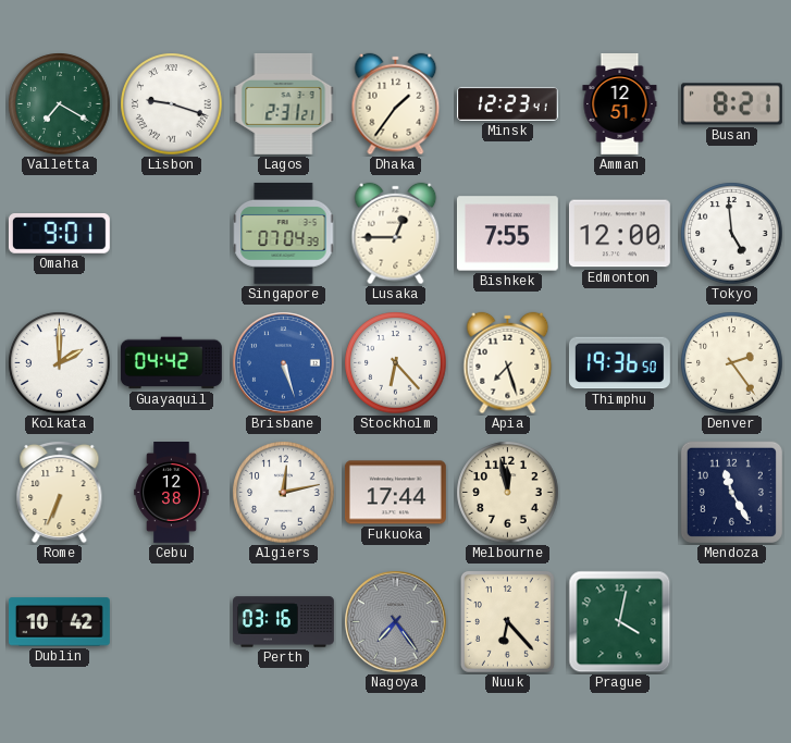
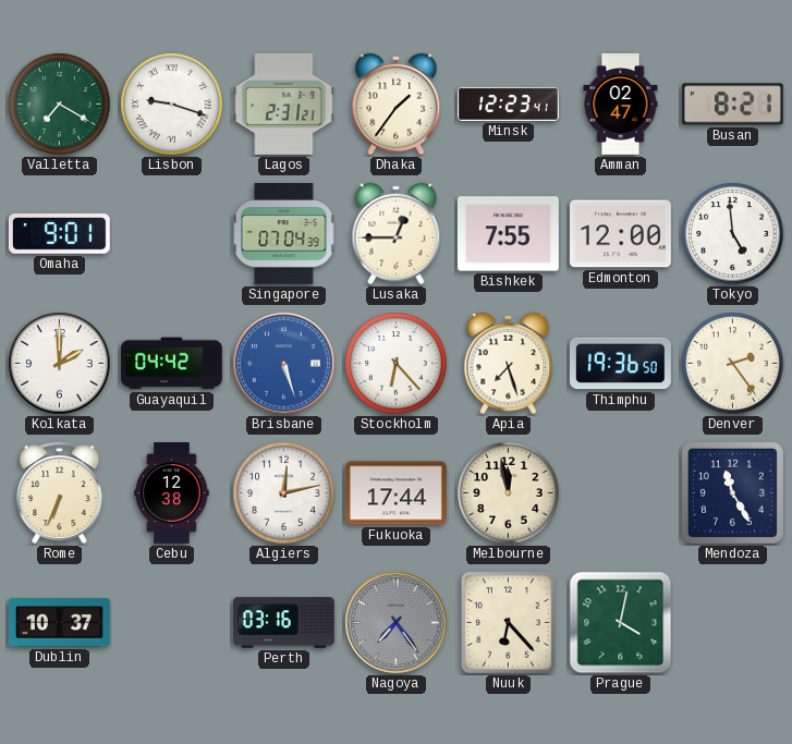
Amman: 12:51 -> 02:47
Dublin: 10:42 -> 10:37
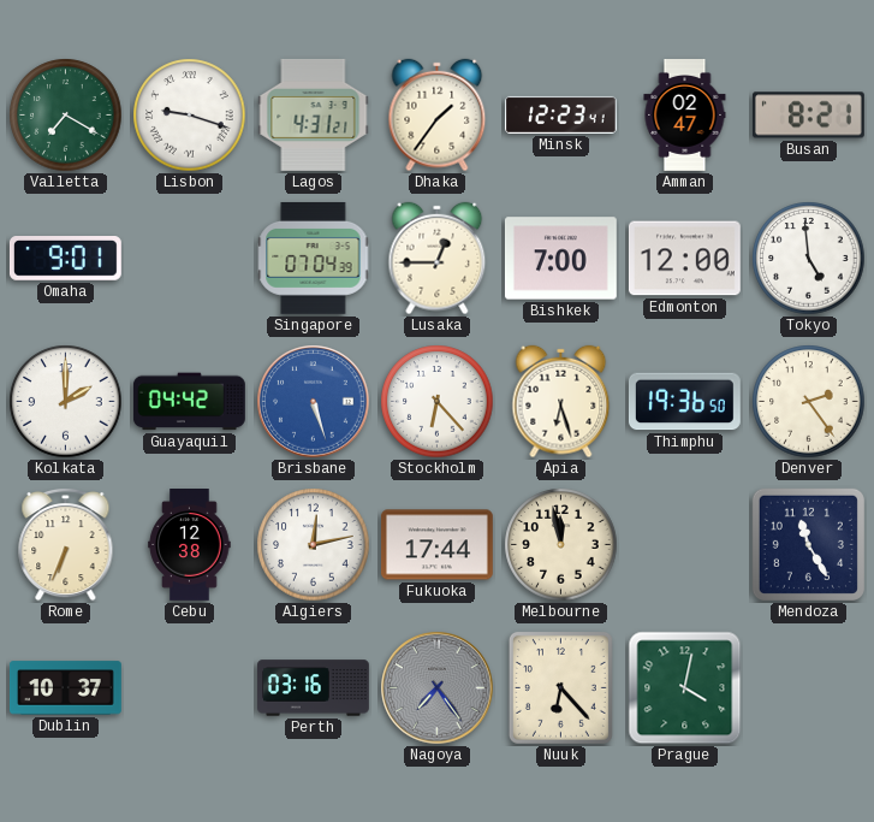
Lagos: 2:31 -> 4:31
Bishkek: 7:55 -> 7:00
Apia: 7:27 -> 6:27
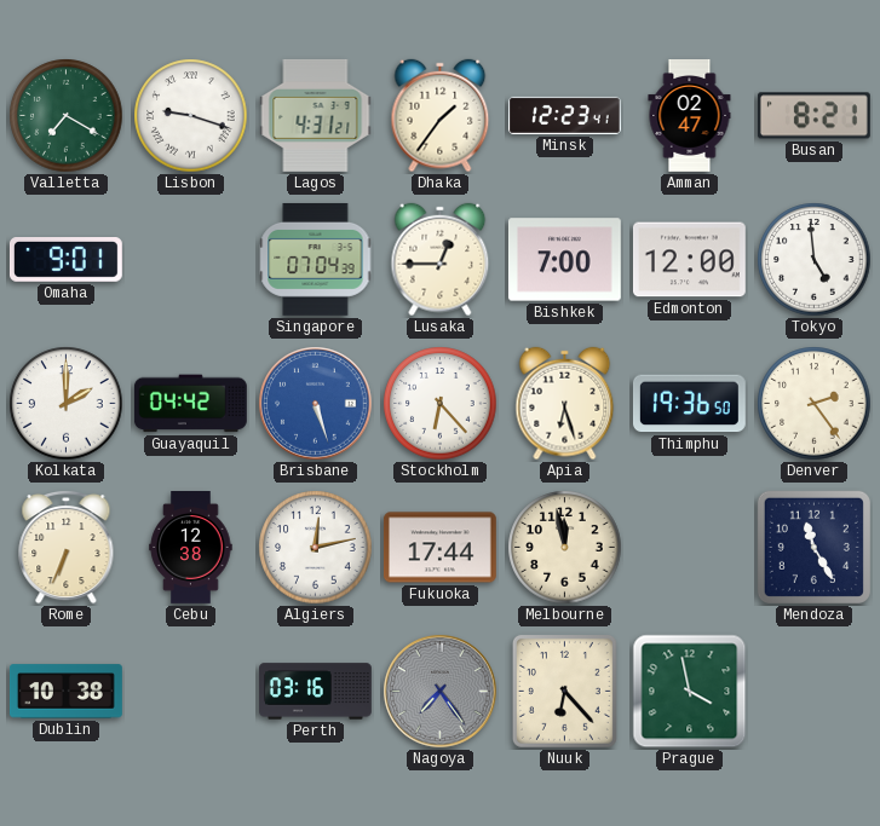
Dublin: 10:37 -> 10:38
Prague: 4:02 -> 3:58
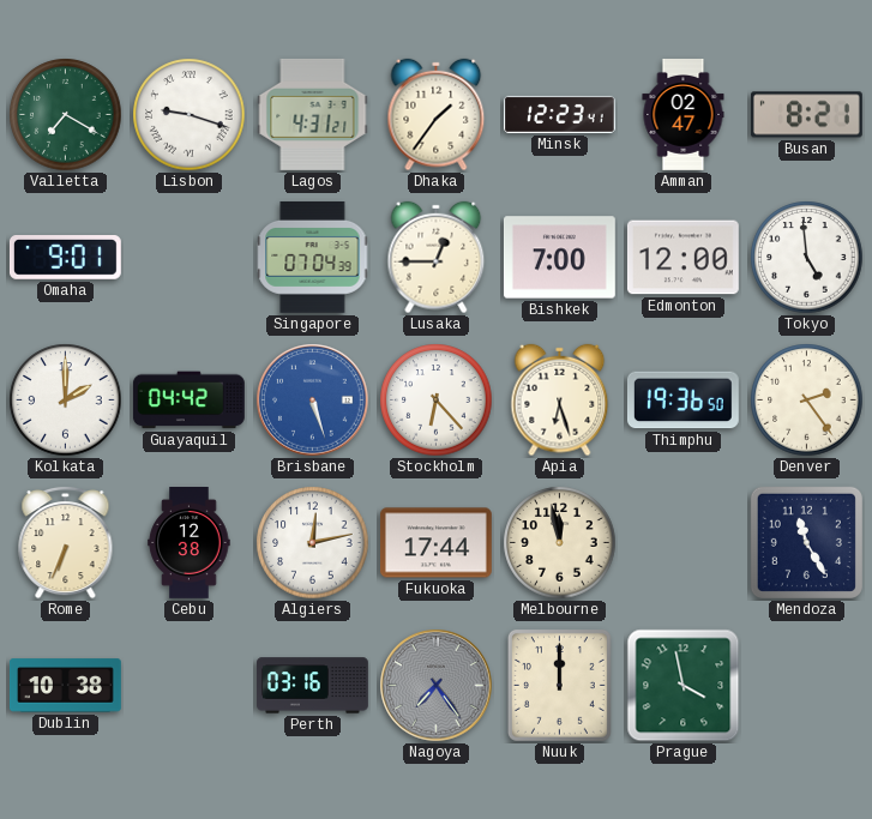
Nuuk: 6:23 -> 12:00
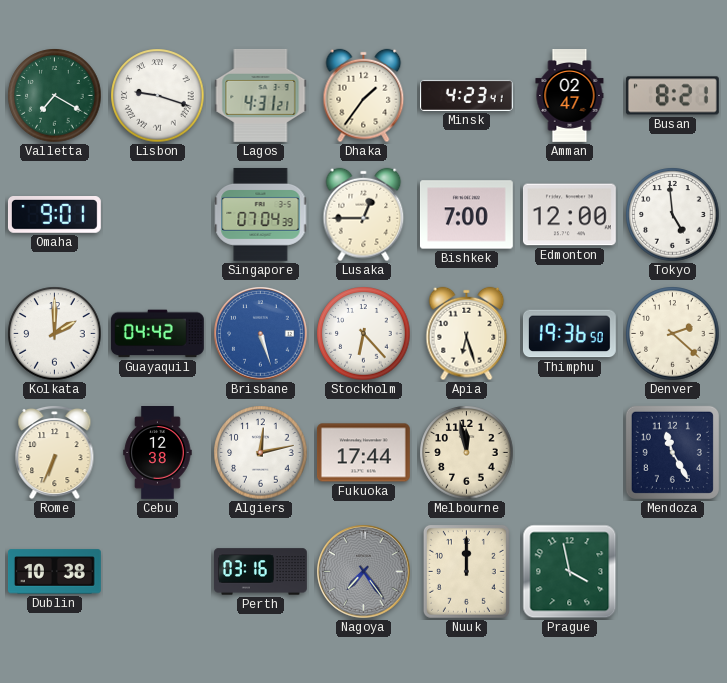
Minsk: 12:23 -> 4:23
Denver: 2:24 -> 2:22
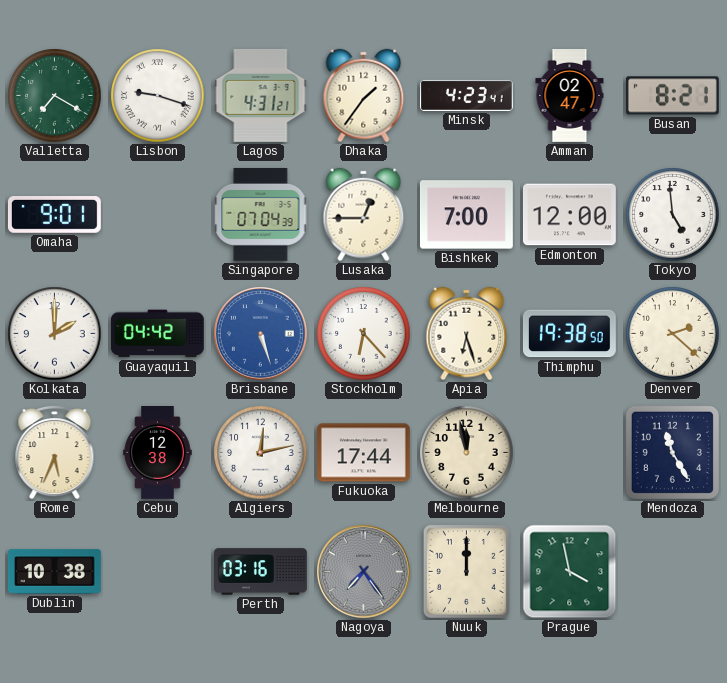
Thimphu: 19:36 -> 19:38
Rome: 6:34 -> 5:34
